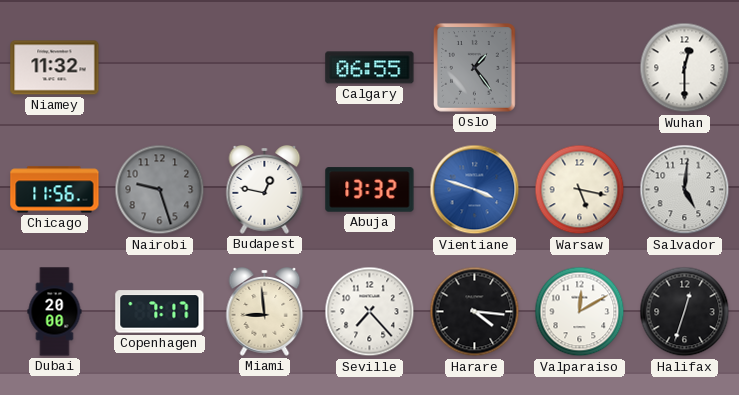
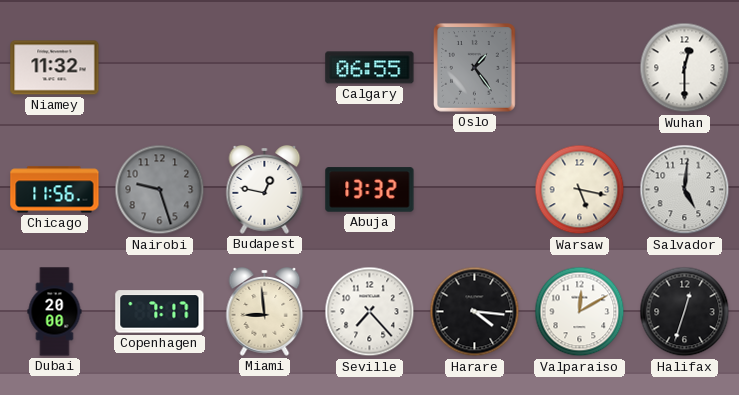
Vientiane: 3:48 -> none
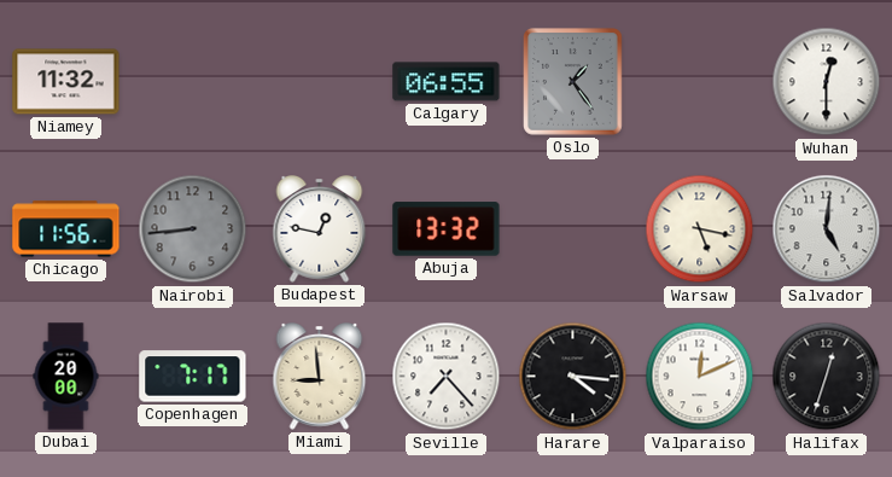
Nairobi: 9:27 -> 8:44
Valparaiso: 12:10 -> 12:11
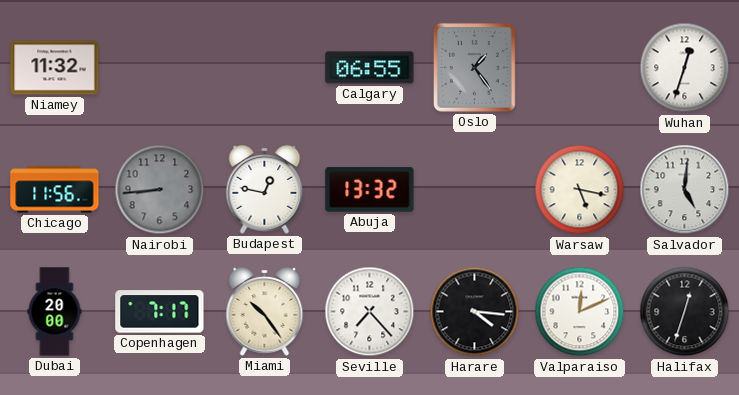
Wuhan: 12:30 -> 12:33
Miami: 8:59 -> 10:24
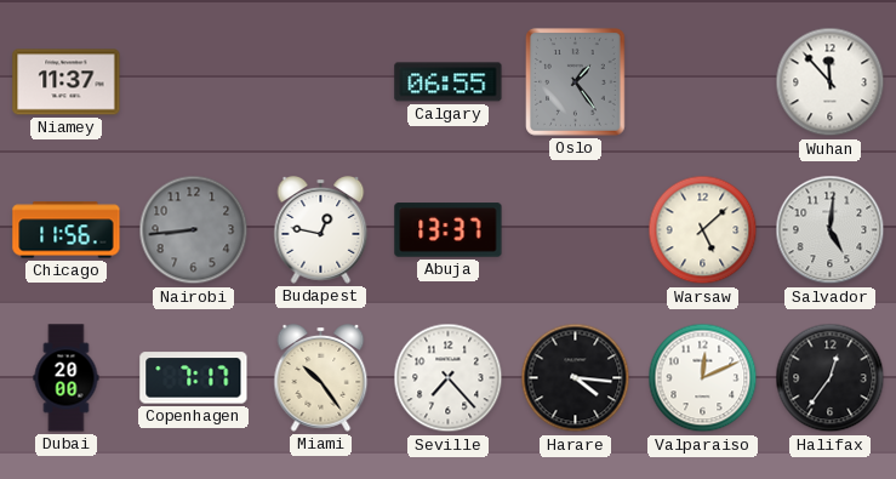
Niamey: 11:32 -> 11:37
Wuhan: 12:33 -> 11:53
Abuja: 13:32 -> 13:37
Warsaw: 5:17 -> 5:08
Halifax: 12:33 -> 12:36
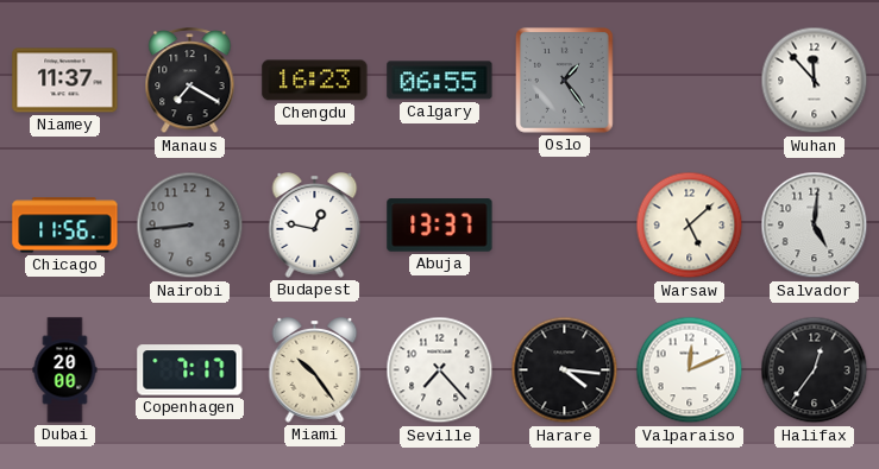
Manaus: none -> 7:20
Chengdu: none -> 16:23
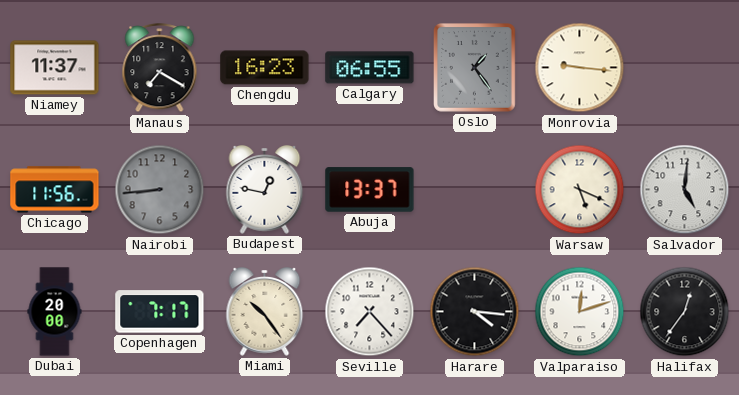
Monrovia: none -> 9:16
Wuhan: 11:53 -> none
Warsaw: 5:08 -> 5:19
Valparaiso: 12:11 -> 12:12
